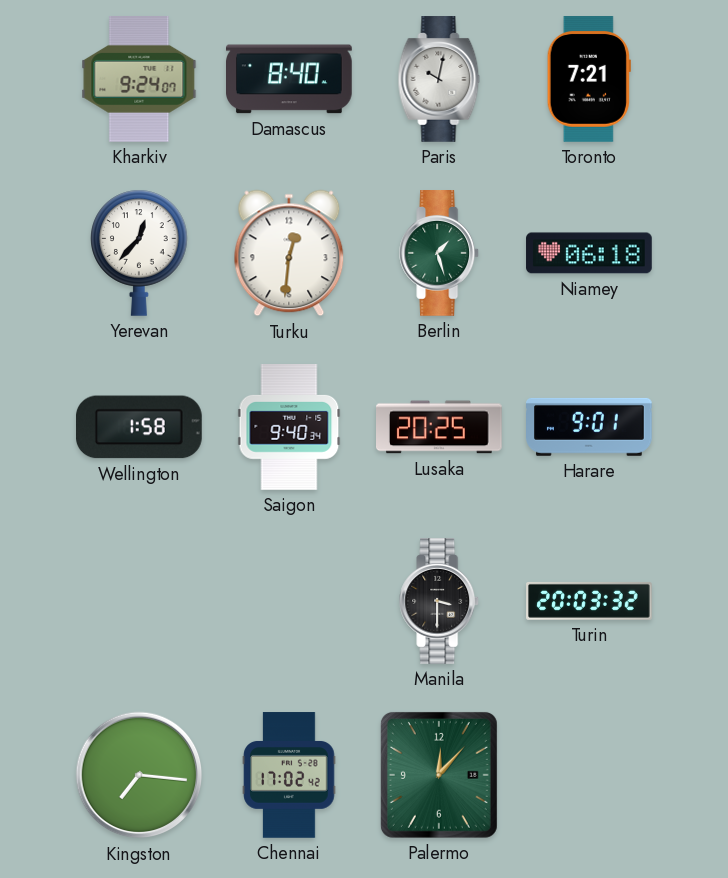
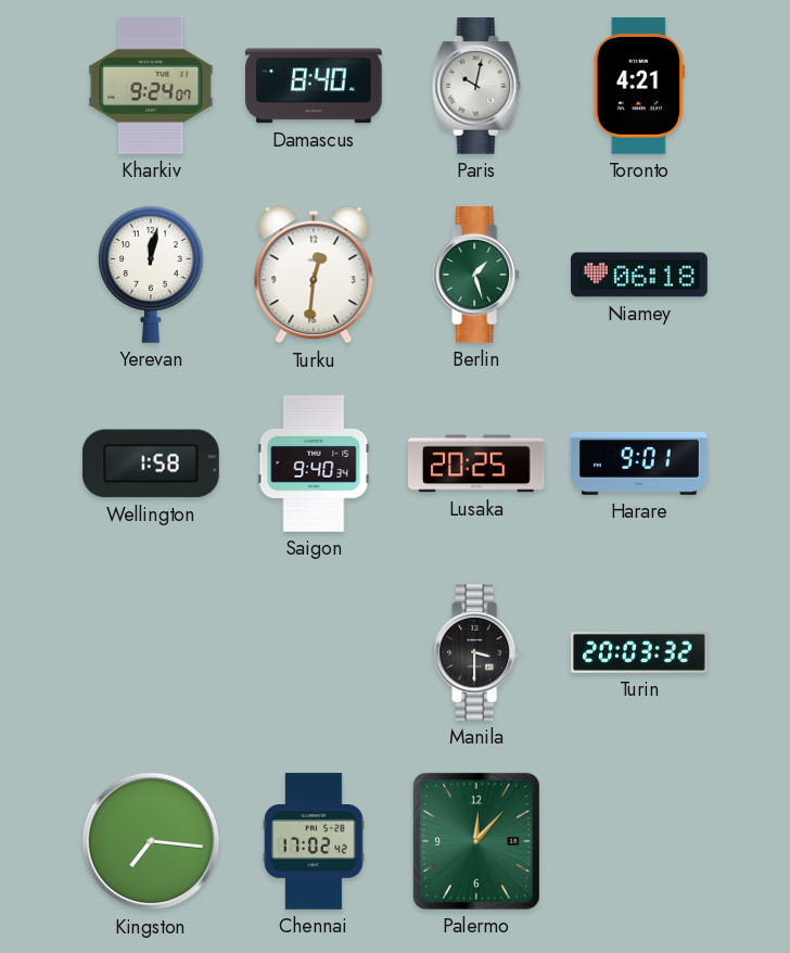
Toronto: 7:21 -> 4:21
Yerevan: 12:37 -> 12:02
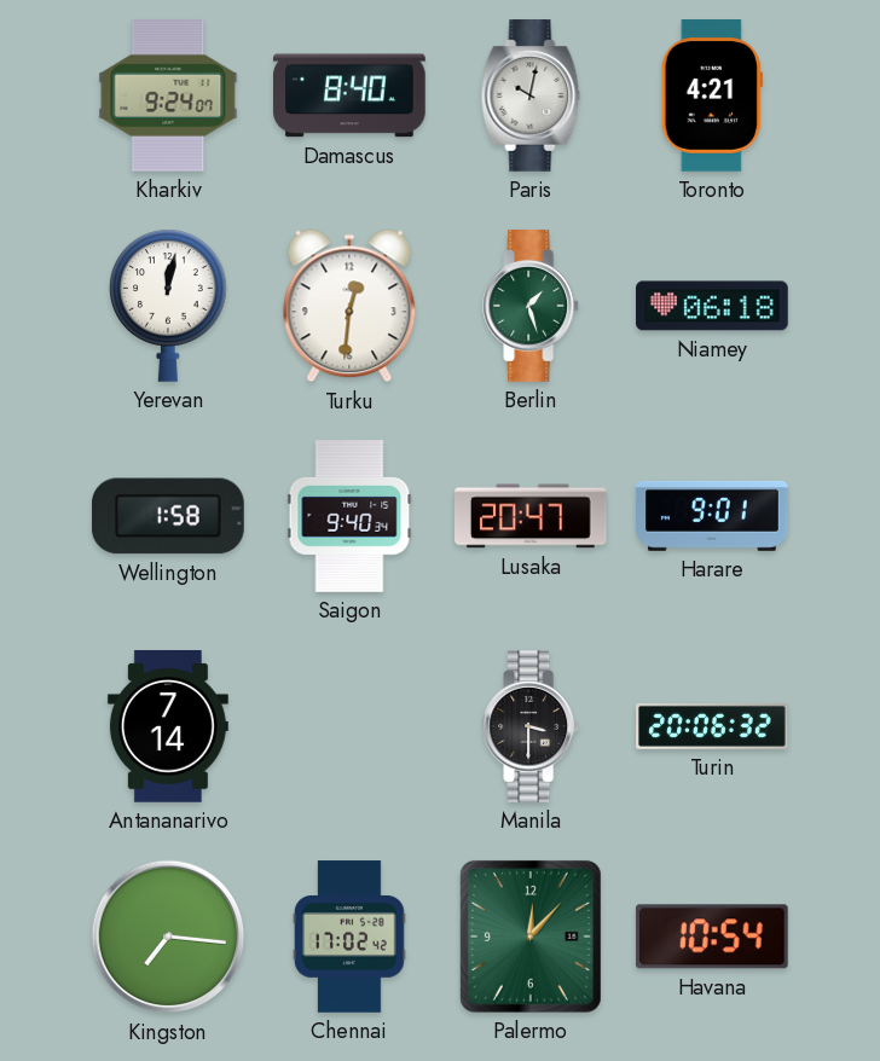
Lusaka: 20:25 -> 20:47
Antananarivo: none -> 7:14
Turin: 20:03 -> 20:06
Havana: none -> 10:54
